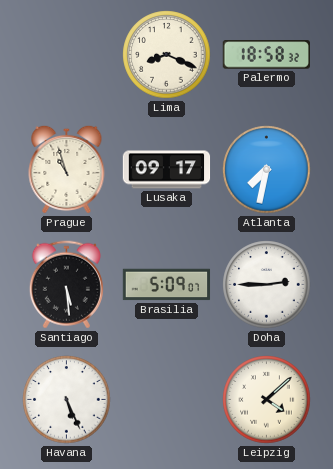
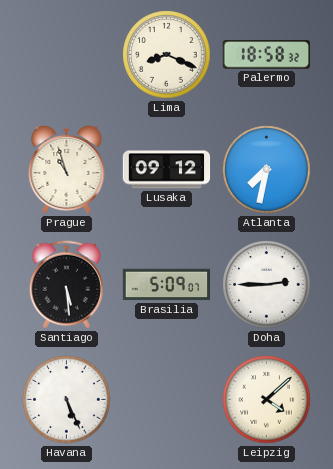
Lusaka: 09:17 -> 09:12
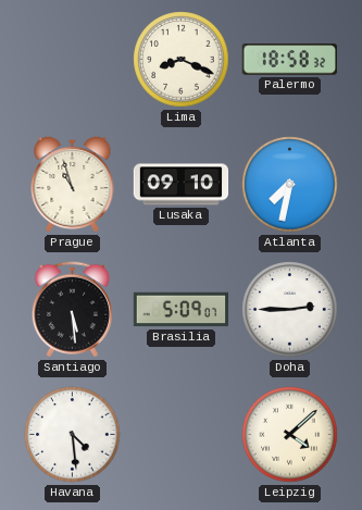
Lusaka: 09:12 -> 09:10
Havana: 5:26 -> 4:29
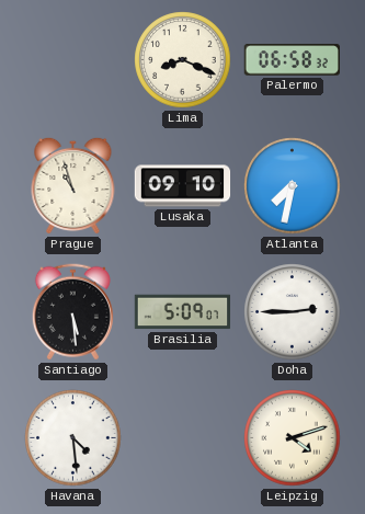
Palermo: 18:58 -> 06:58
Leipzig: 4:08 -> 4:12
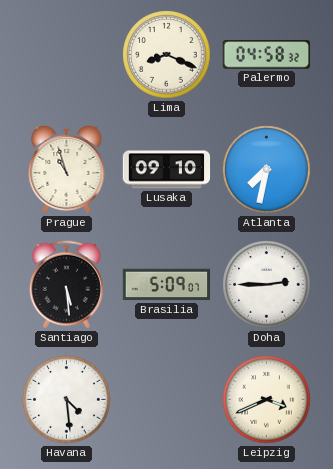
Palermo: 06:58 -> 04:58
Leipzig: 4:12 -> 3:41
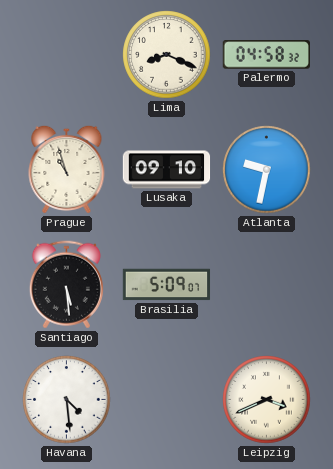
Atlanta: 7:32 -> 9:32
Doha: 2:45 -> none
